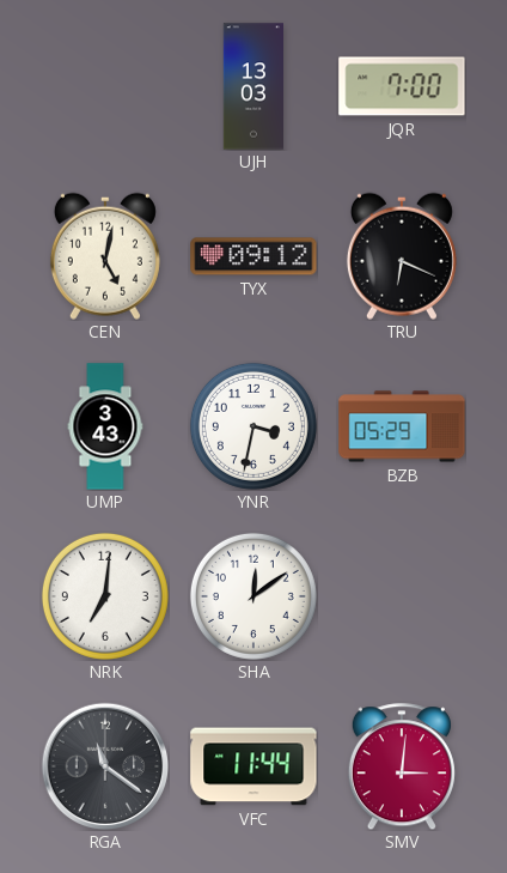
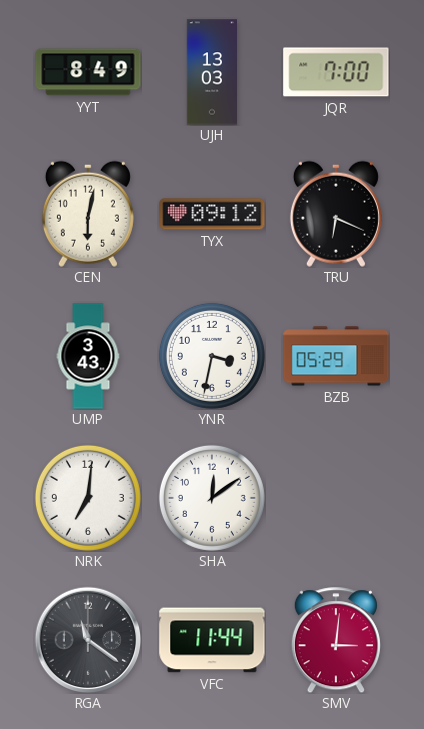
YYT: none -> 8:49
CEN: 5:02 -> 6:02
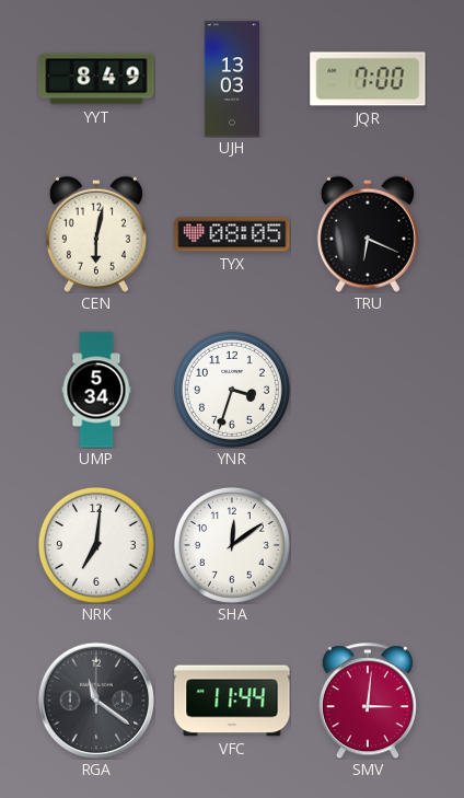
TYX: 09:12 -> 08:05
UMP: 3:43 -> 5:34
YNR: 3:32 -> 3:33
BZB: 05:29 -> none
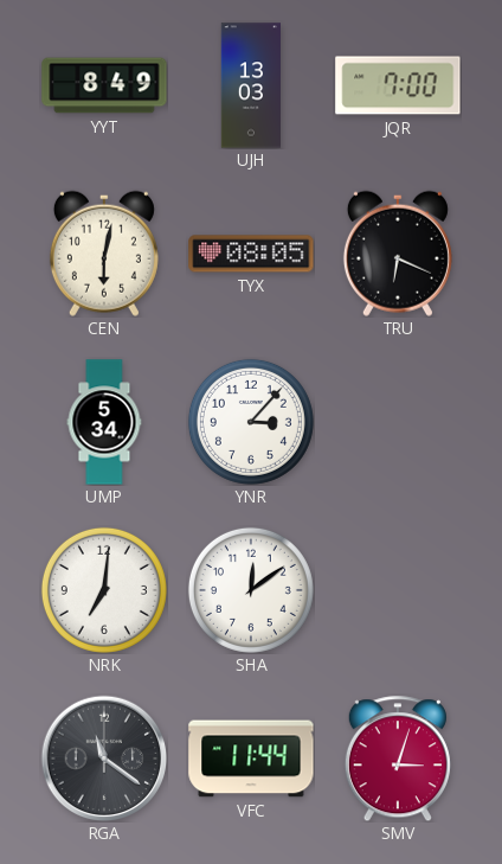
YNR: 3:33 -> 3:07
SMV: 3:01 -> 3:03
